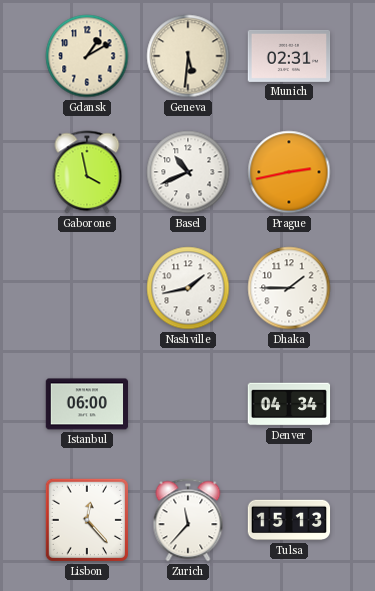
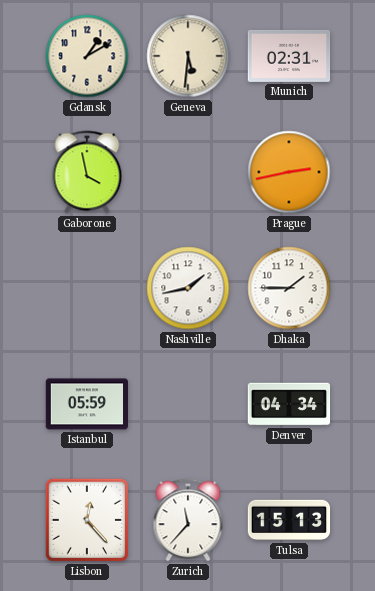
Basel: 10:41 -> none
Istanbul: 06:00 -> 05:59
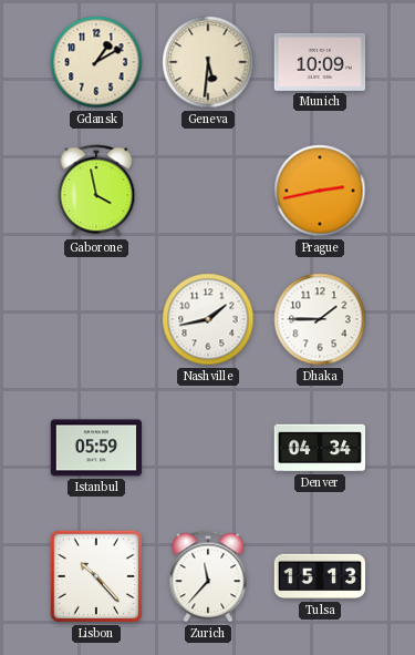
Munich: 02:31 -> 10:09
Lisbon: 12:23 -> 10:23
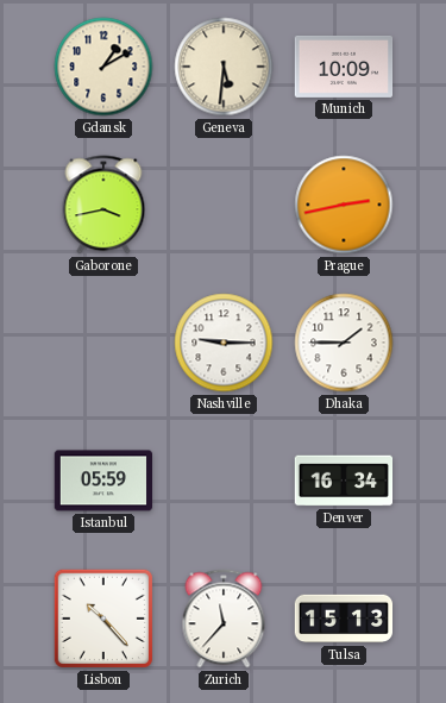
Gaborone: 3:58 -> 3:43
Nashville: 1:43 -> 9:15
Denver: 04:34 -> 16:34
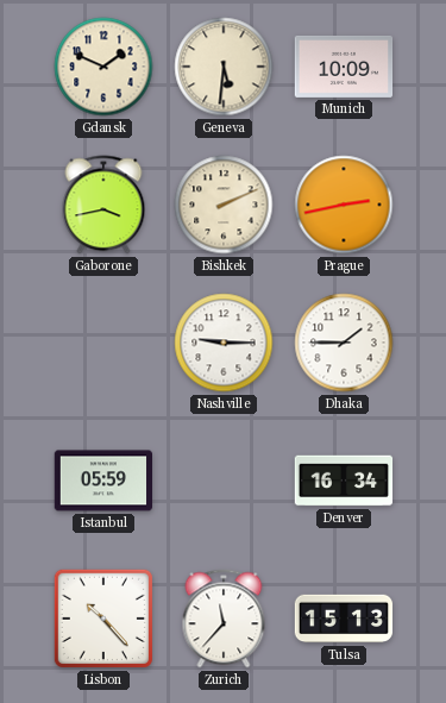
Gdansk: 1:10 -> 1:49
Bishkek: none -> 2:11
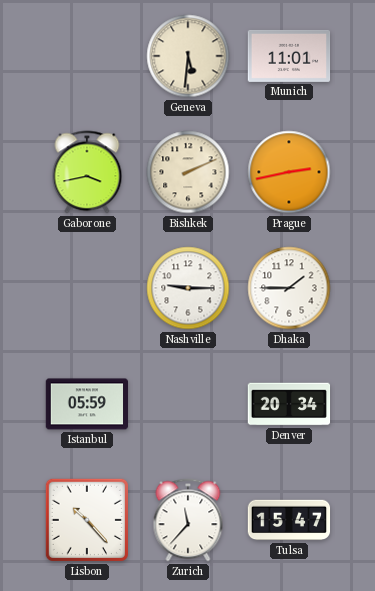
Gdansk: 1:49 -> none
Munich: 10:09 -> 11:01
Denver: 16:34 -> 20:34
Tulsa: 15:13 -> 15:47
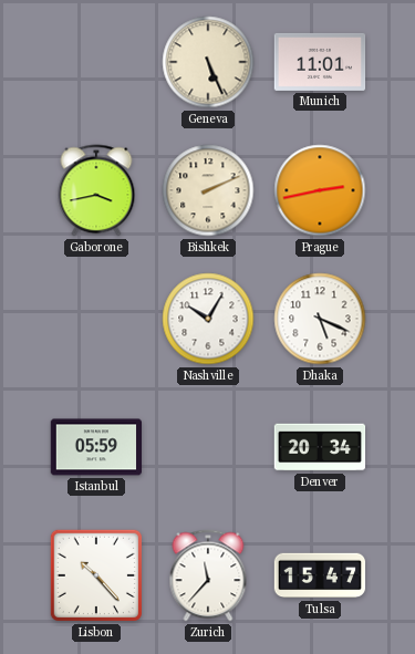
Geneva: 5:31 -> 5:26
Nashville: 9:15 -> 10:05
Dhaka: 1:45 -> 5:19
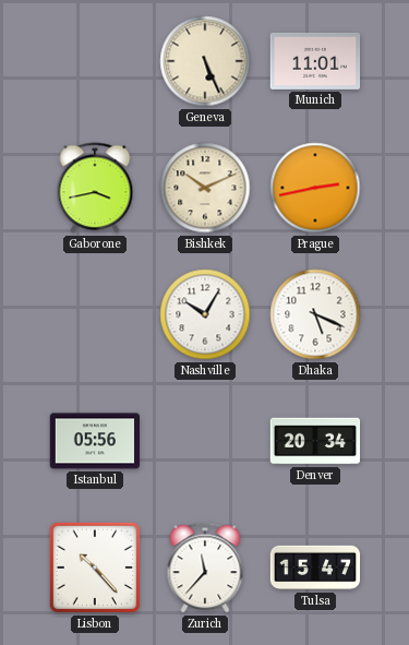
Bishkek: 2:11 -> 10:11
Istanbul: 05:59 -> 05:56
